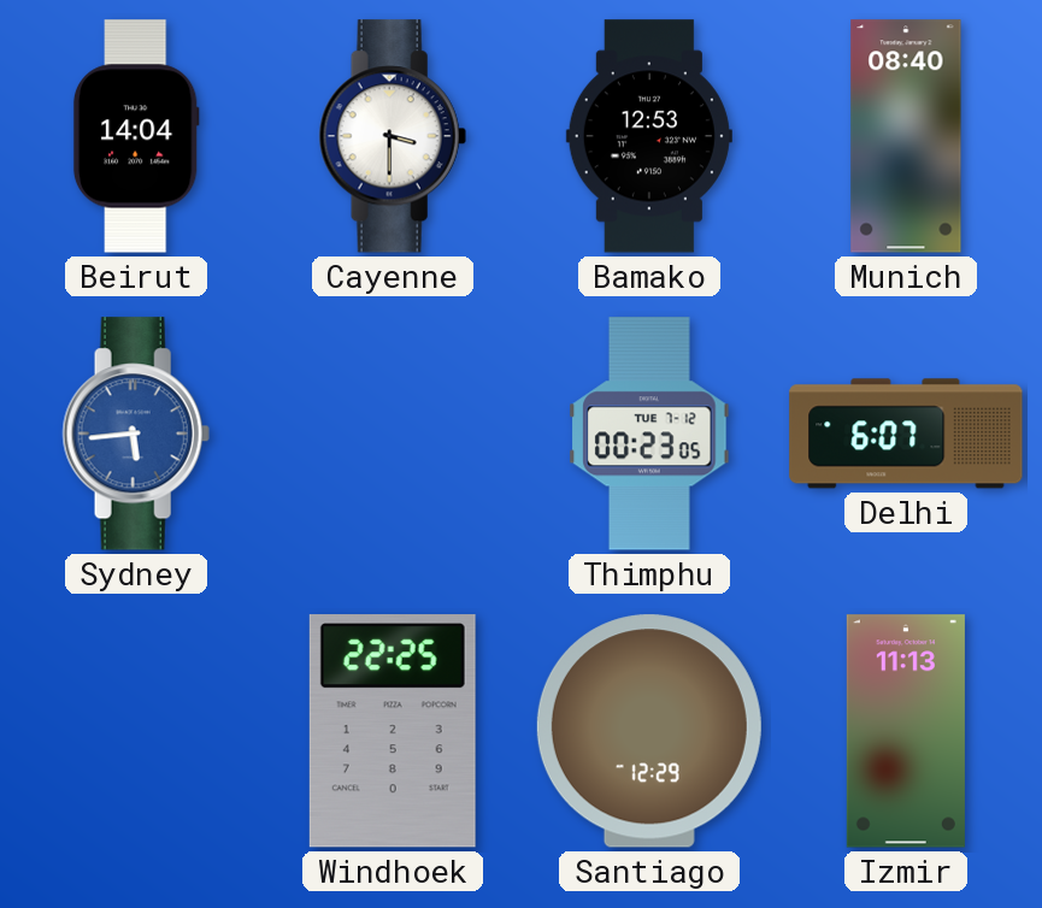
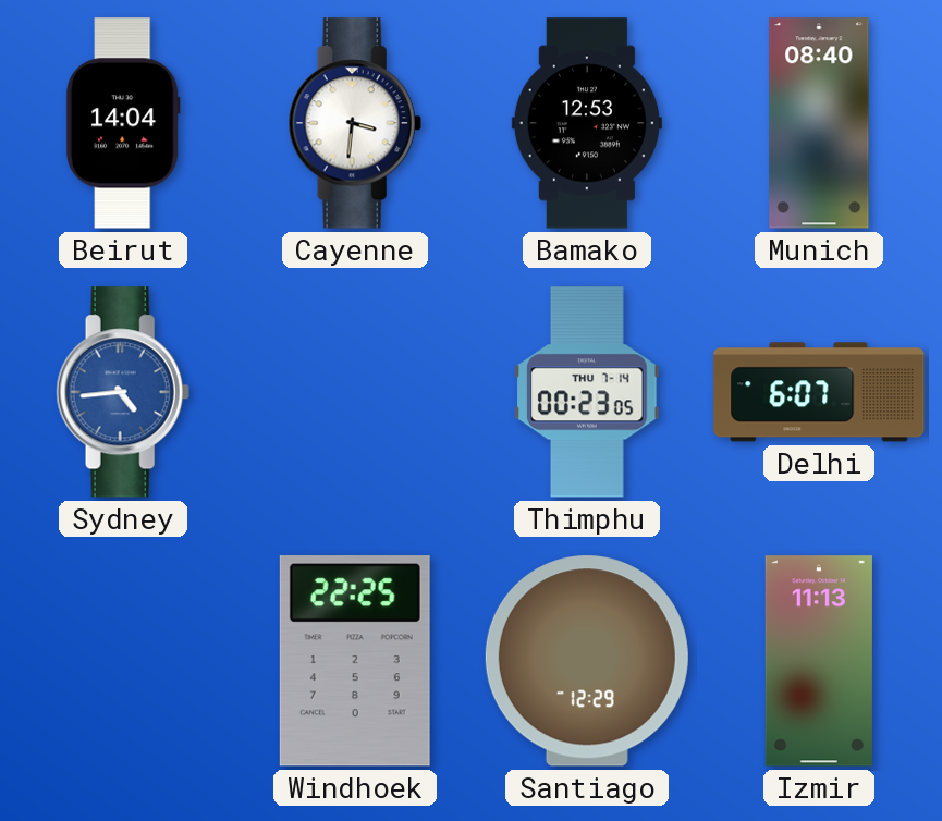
Cayenne: 3:30 -> 3:31
Sydney: 5:44 -> 4:44
Thimphu date: TUE 7-12 -> THU 7-14
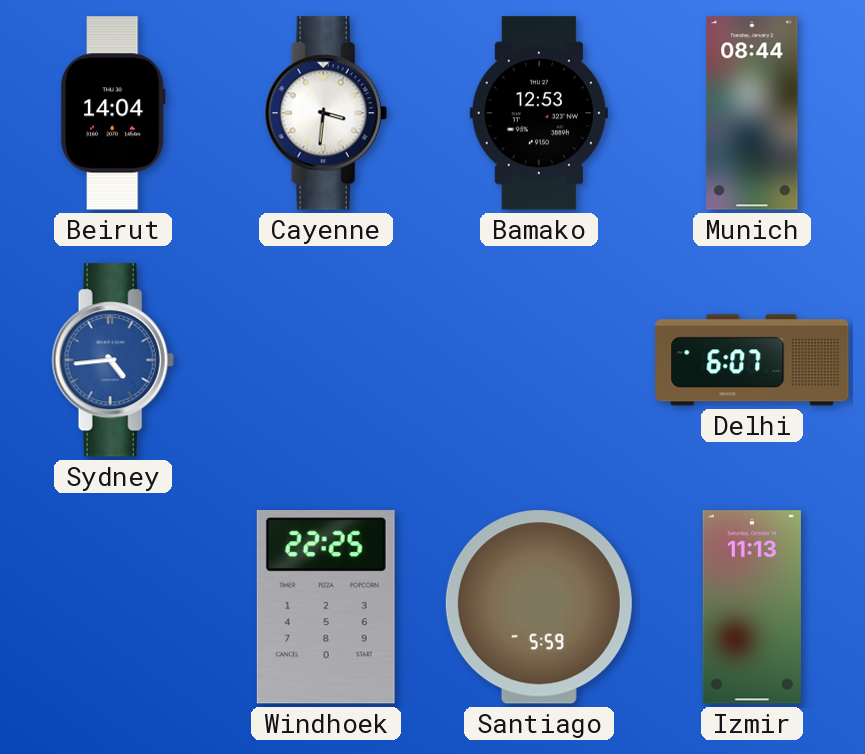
Munich: 08:40 -> 08:44
Thimphu: 00:23 -> none
Santiago: 12:29 -> 5:59
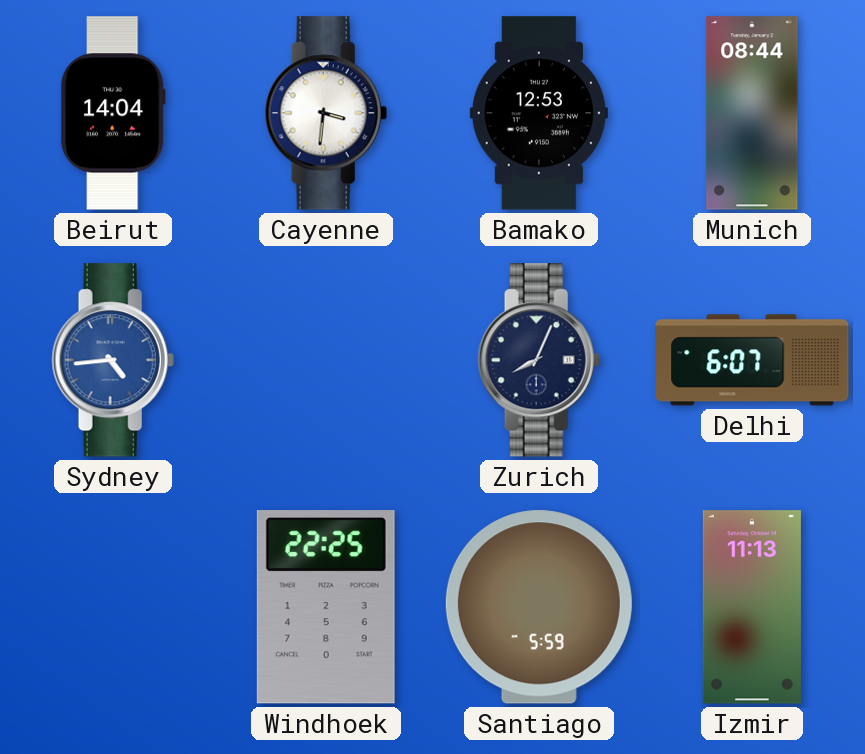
Zurich: none -> 8:04
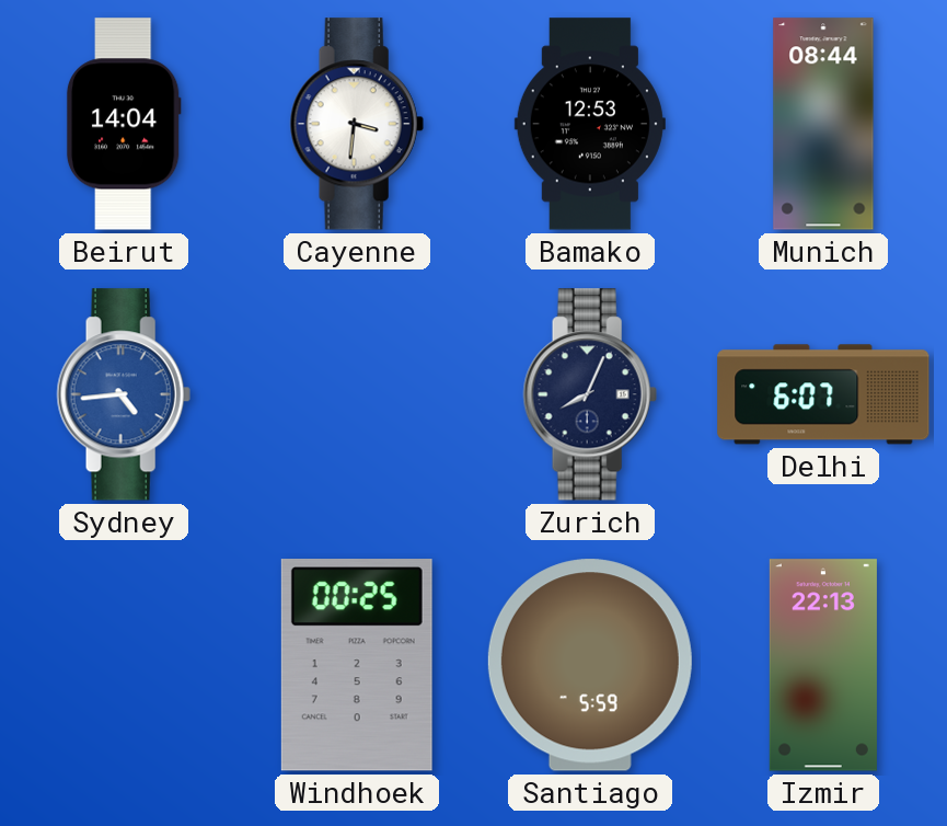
Windhoek: 22:25 -> 00:25
Izmir: 11:13 -> 22:13
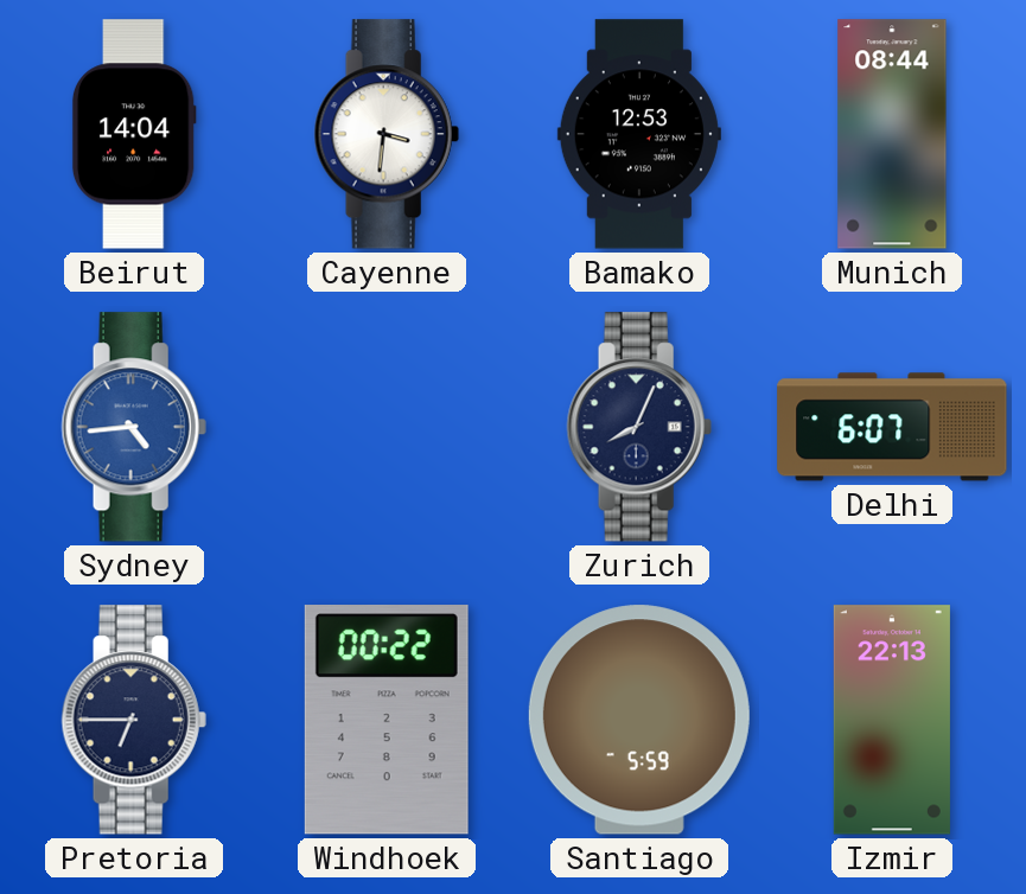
Pretoria: none -> 6:45
Windhoek: 00:25 -> 00:22
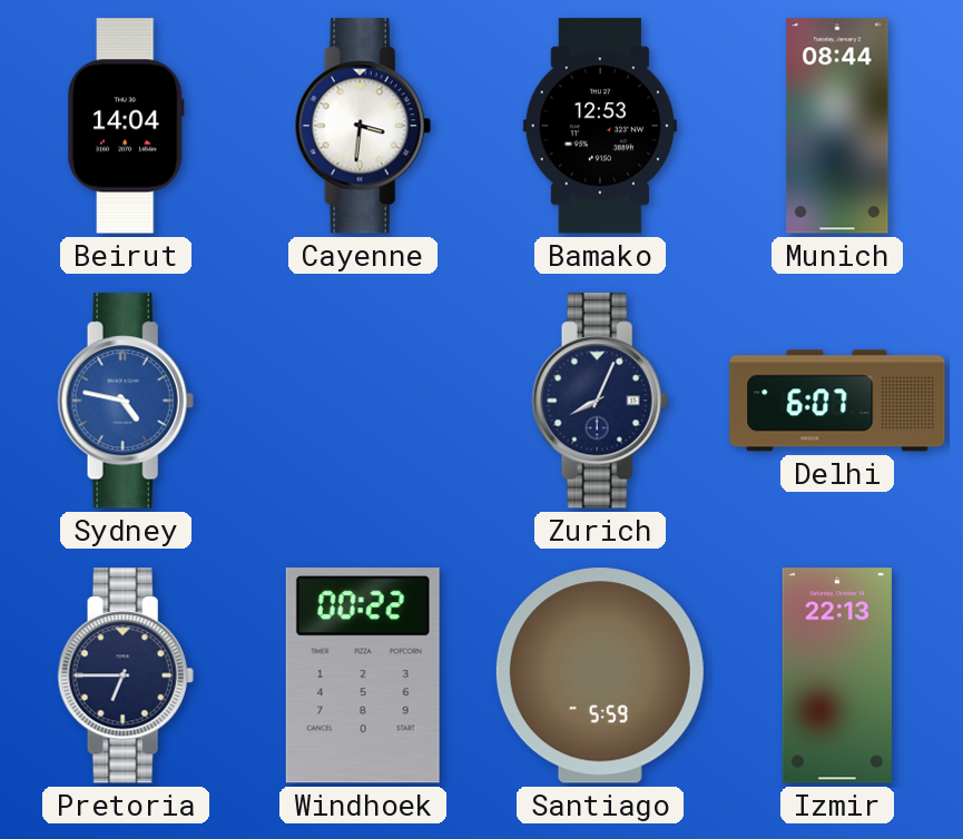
Sydney: 4:44 -> 4:47
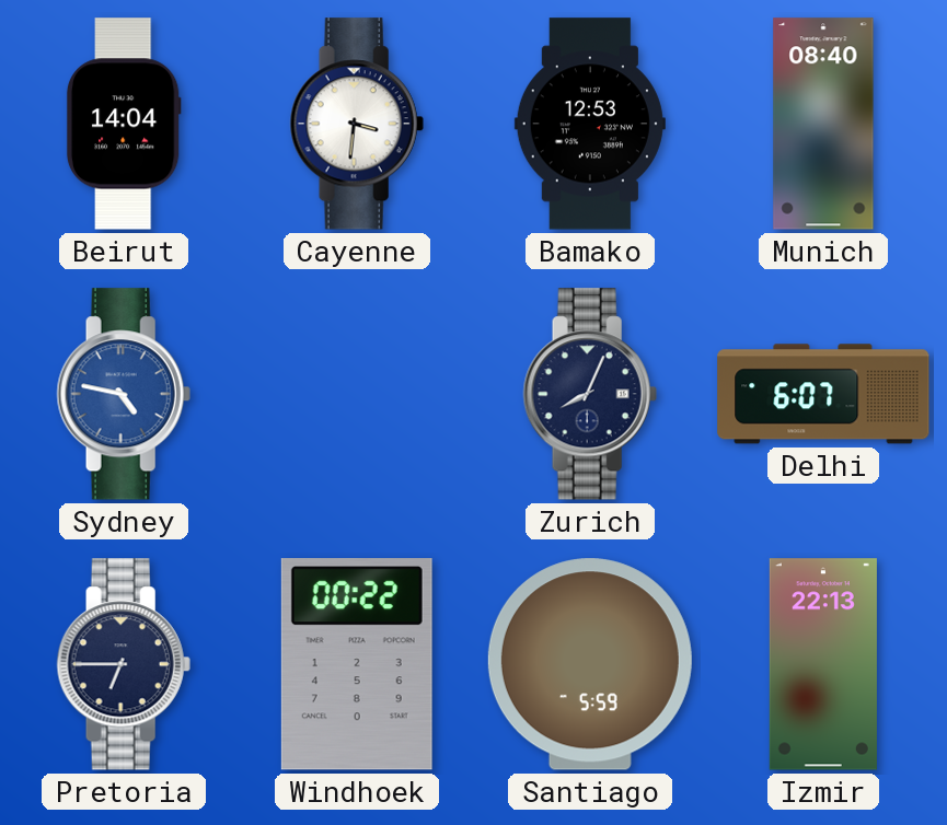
Munich: 08:44 -> 08:40
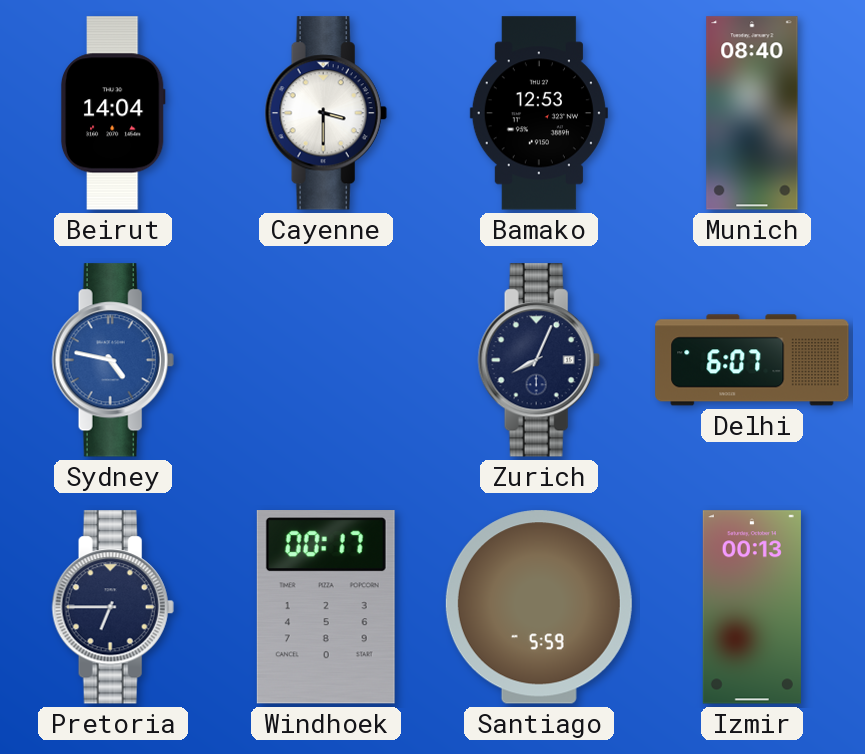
Cayenne: 3:31 -> 3:30
Windhoek: 00:22 -> 00:17
Izmir: 22:13 -> 00:13
